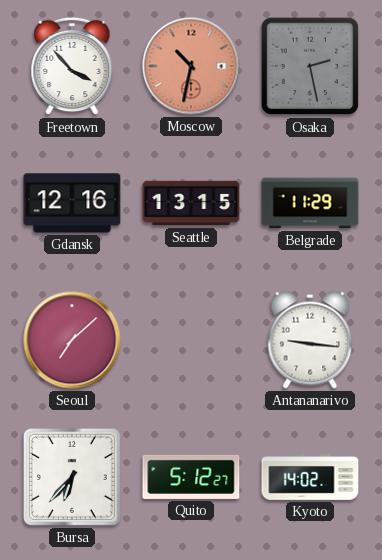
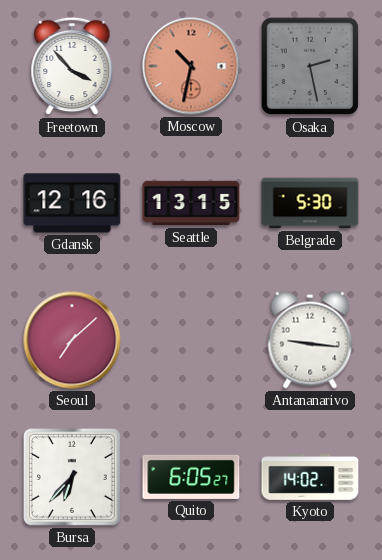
Belgrade: 11:29 -> 5:30
Quito: 5:12 -> 6:05
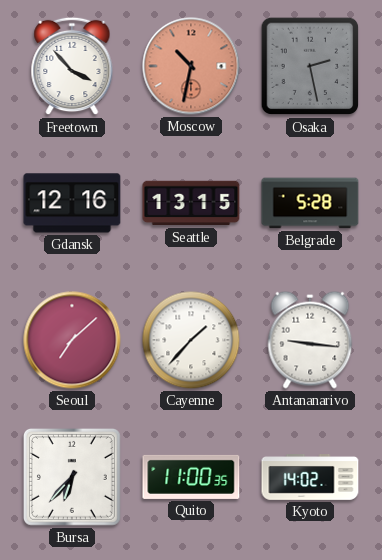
Belgrade: 5:30 -> 5:28
Cayenne: none -> 1:37
Quito: 6:05 -> 11:00
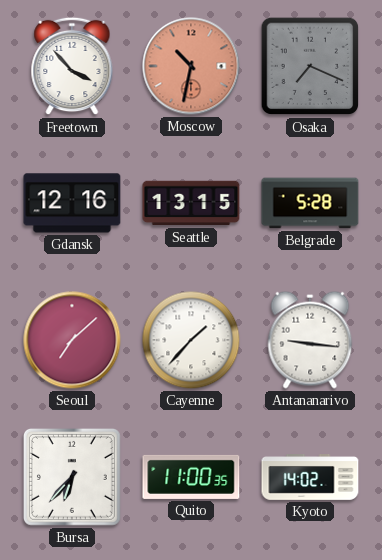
Osaka: 2:28 -> 7:19
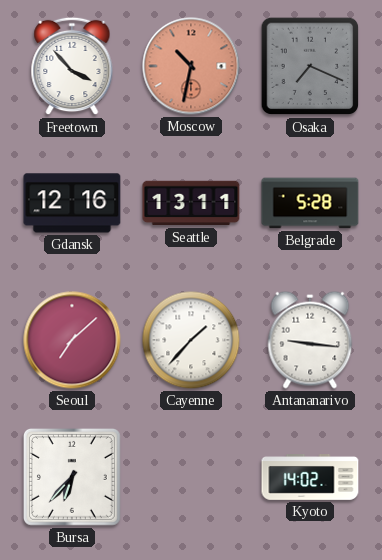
Seattle: 13:15 -> 13:11
Quito: 11:00 -> none
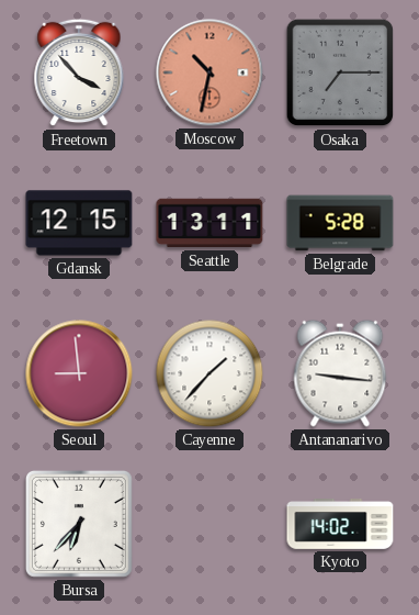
Osaka: 7:19 -> 7:15
Gdansk: 12:16 -> 12:15
Seoul: 7:08 -> 8:59
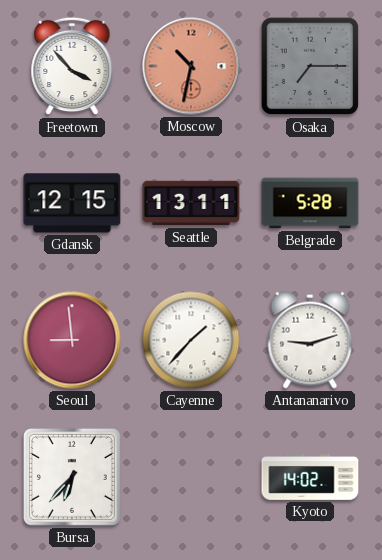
Antananarivo: 9:16 -> 9:12
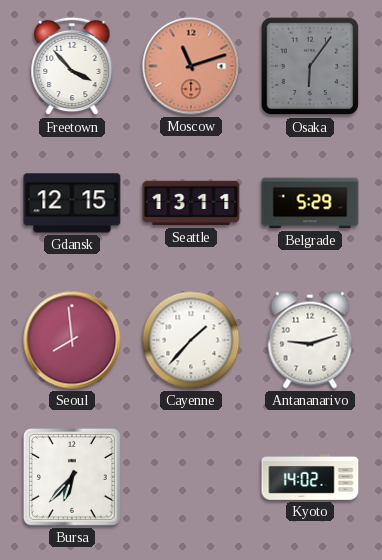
Moscow: 10:32 -> 11:12
Osaka: 7:15 -> 6:06
Belgrade: 5:28 -> 5:29
Seoul: 8:59 -> 7:59
